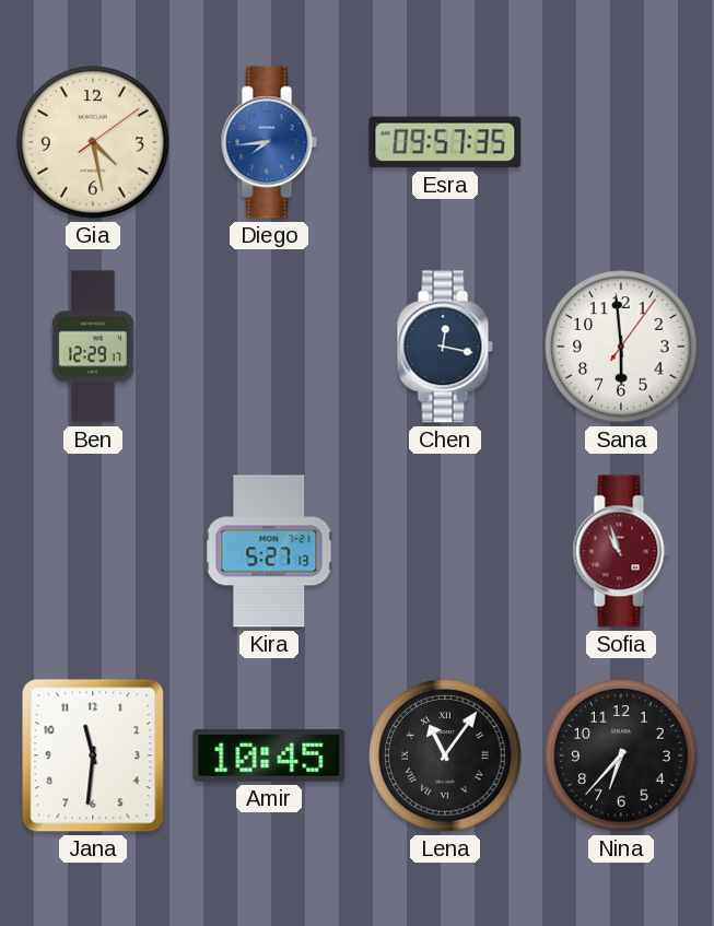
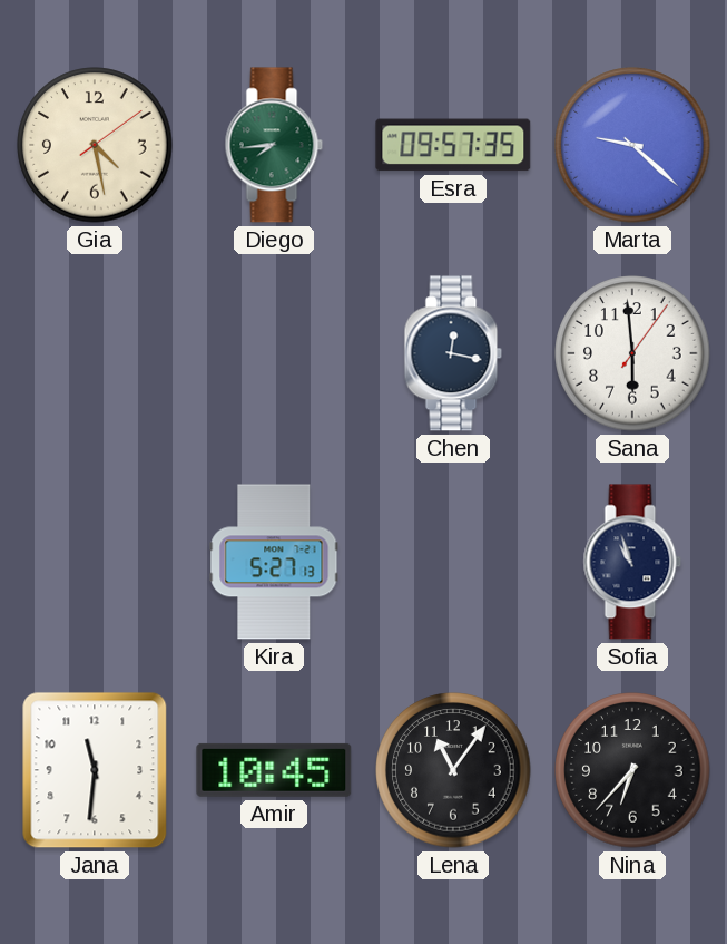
Diego dial: blue -> green
Marta: none -> 9:22
Ben: 12:29 -> none
Sofia dial: burgundy -> navy
Lena numerals: Roman -> Arabic
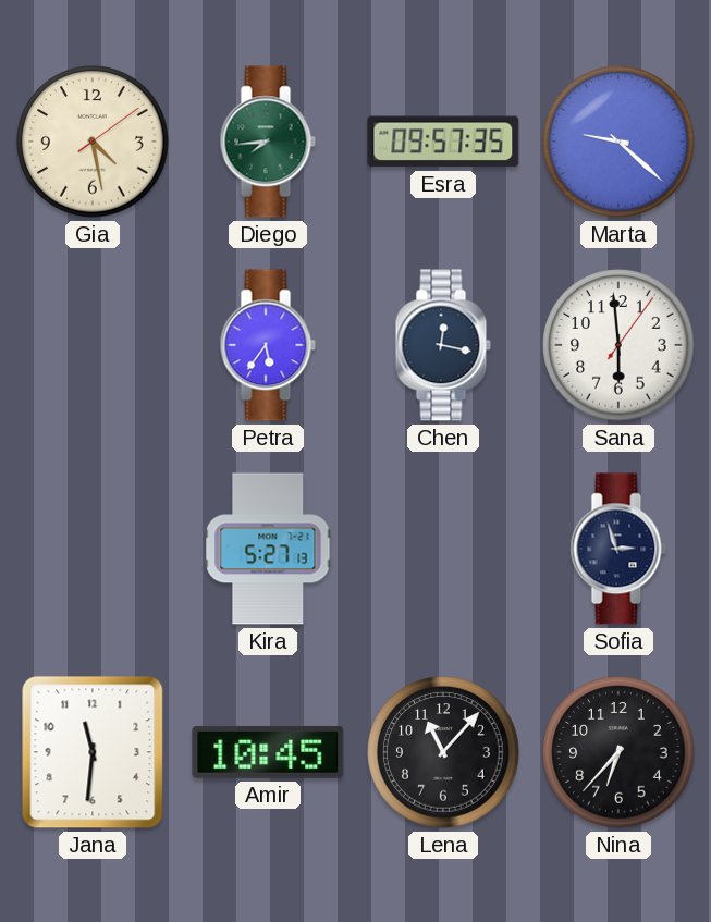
Petra: none -> 5:36
Sofia: 10:57 -> 2:57
Lena: 11:06 -> 11:07
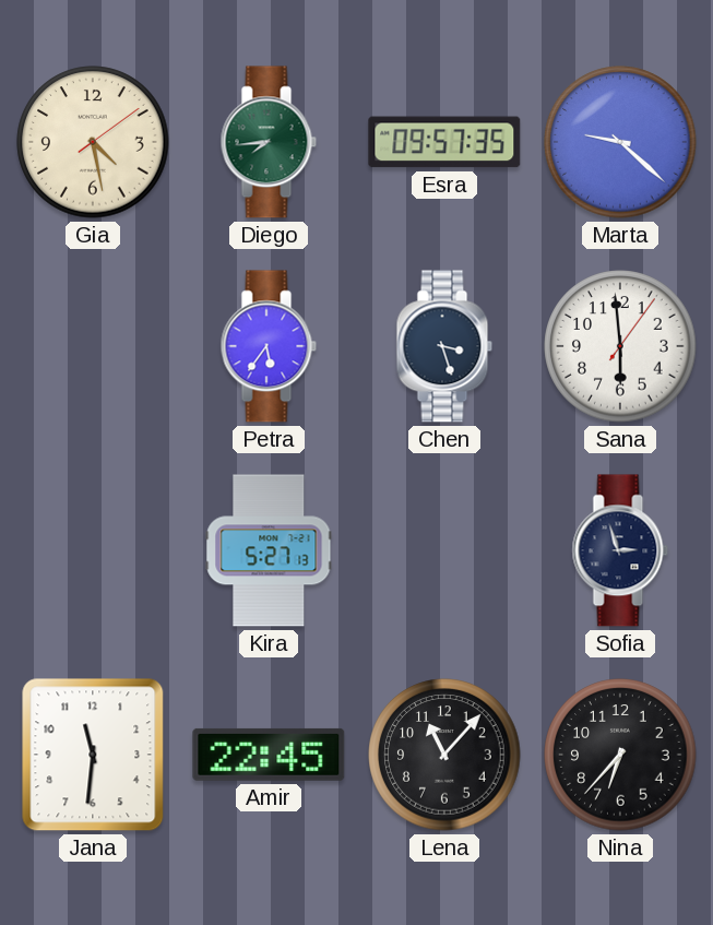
Chen: 12:17 -> 3:27
Amir: 10:45 -> 22:45
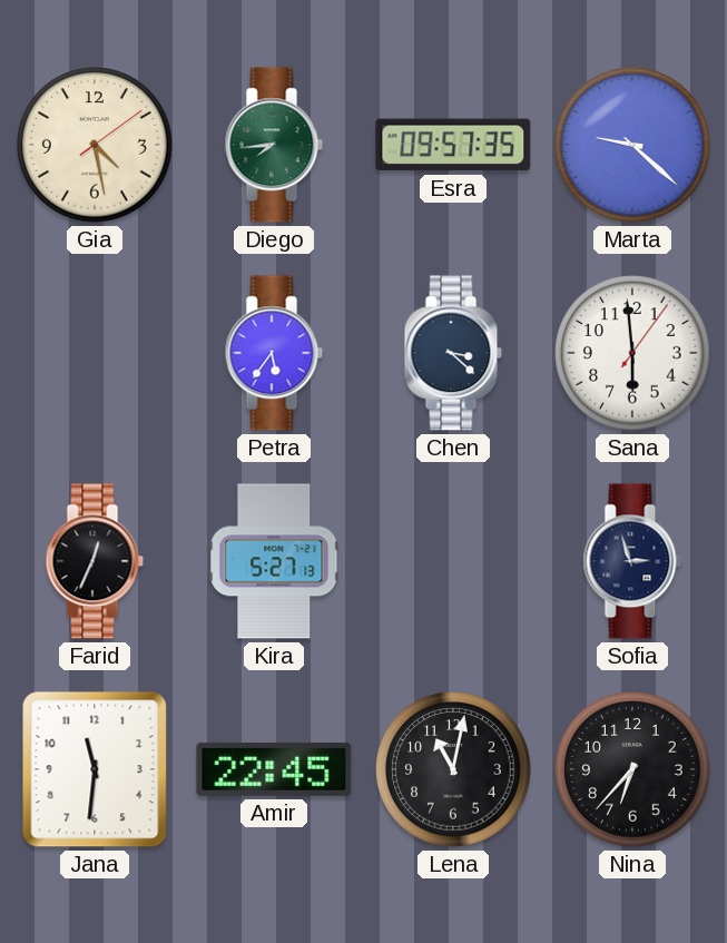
Chen: 3:27 -> 3:22
Farid: none -> 12:34
Lena: 11:07 -> 11:02
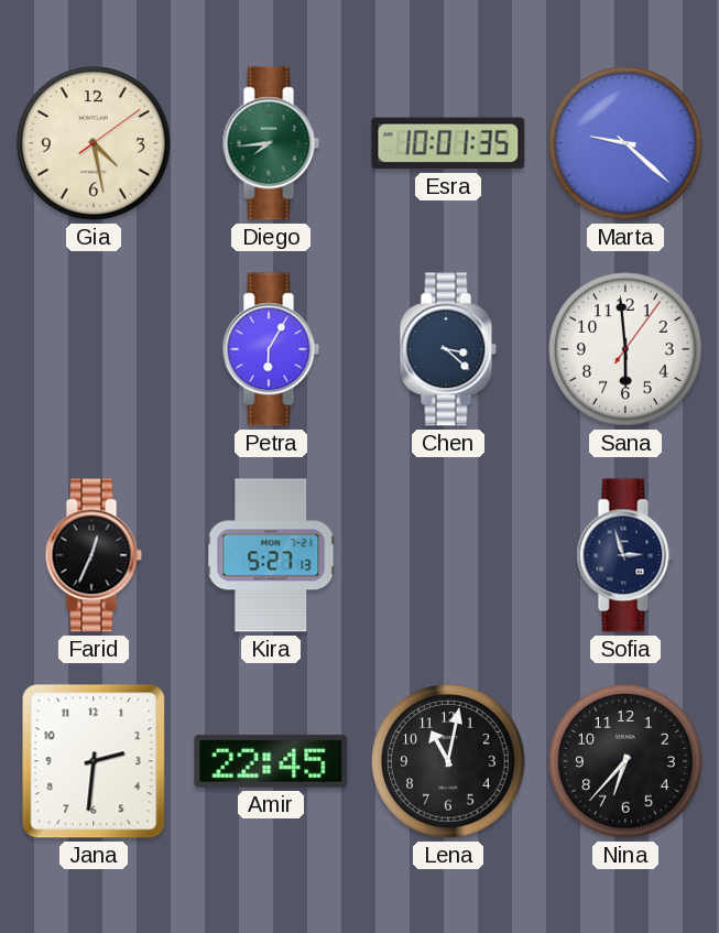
Esra: 09:57 -> 10:01
Petra: 5:36 -> 6:05
Jana: 11:31 -> 2:31
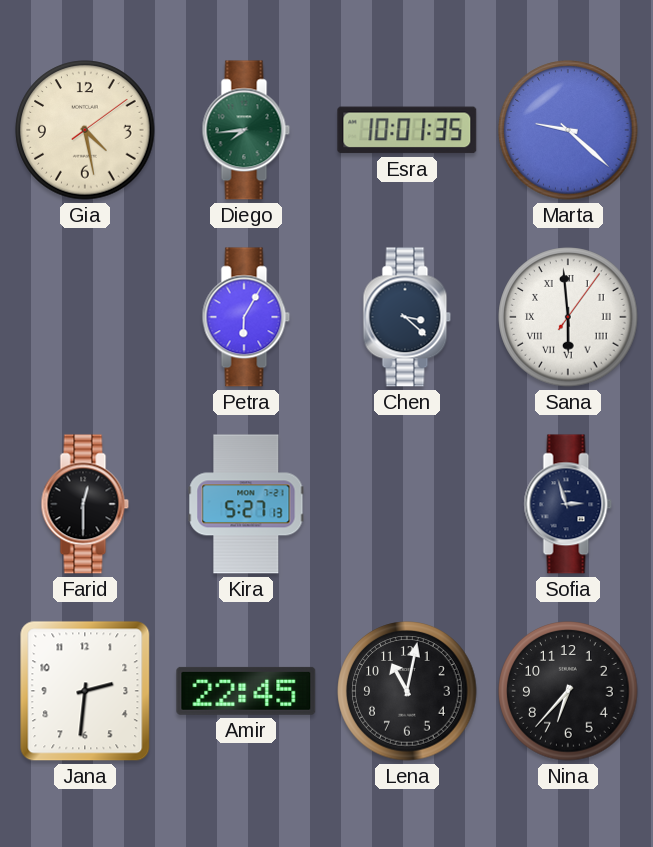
Sana numerals: Arabic -> Roman
Farid: 12:34 -> 12:30
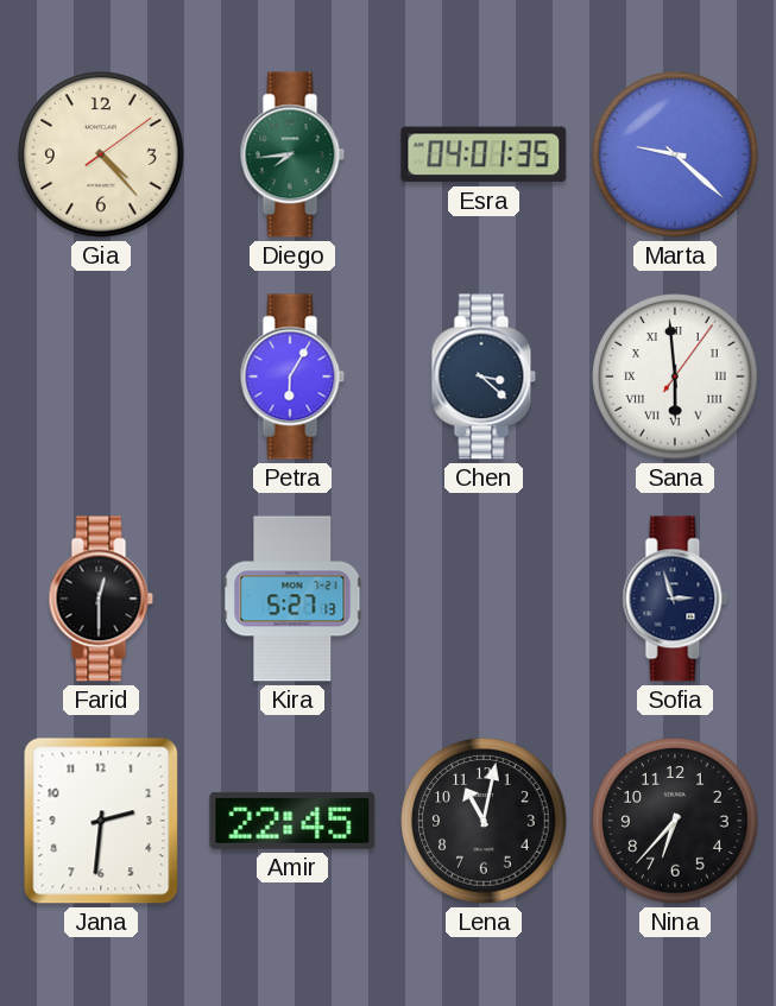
Gia: 4:28 -> 4:23
Esra: 10:01 -> 04:01
